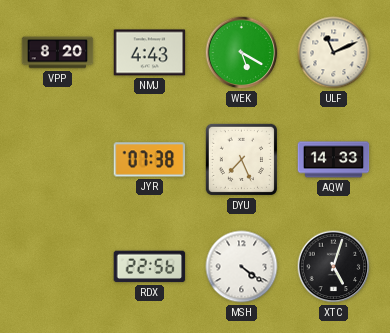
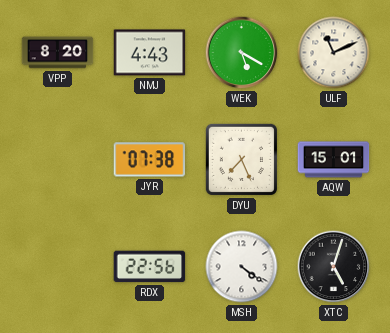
AQW: 14:33 -> 15:01
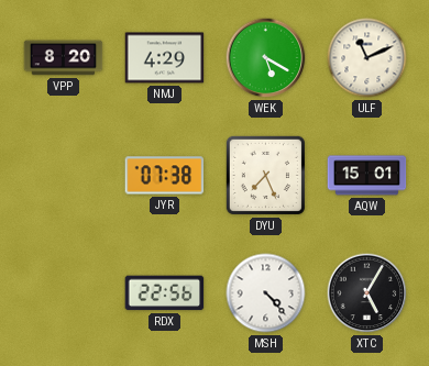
NMJ: 4:43 -> 4:29
MSH: 4:21 -> 4:23
XTC: 5:03 -> 5:05
